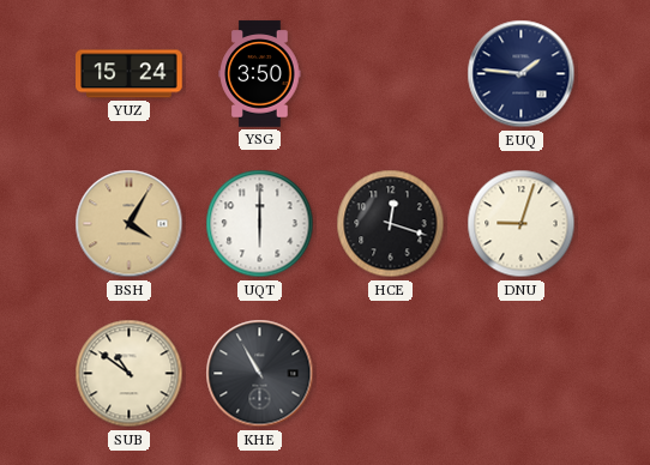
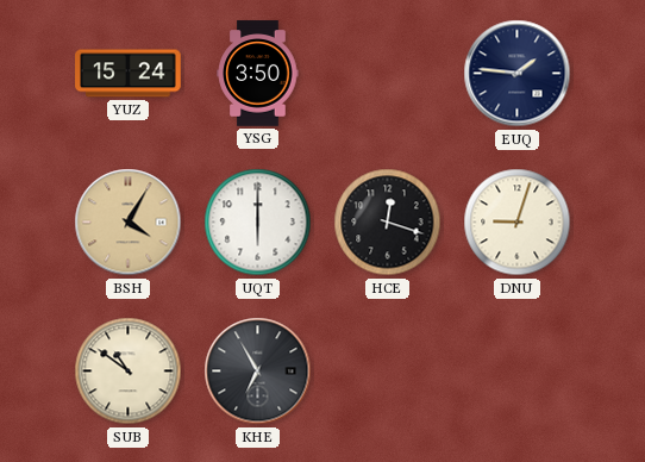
KHE: 10:55 -> 6:55
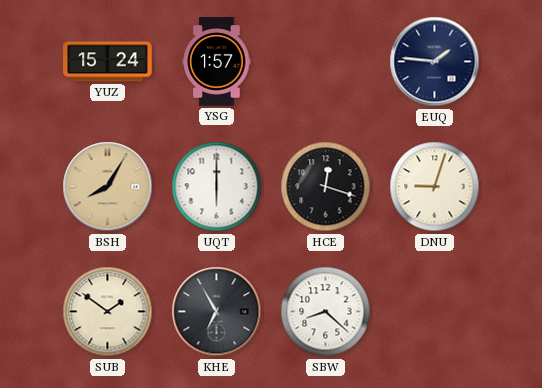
YSG: 3:50 -> 1:57
BSH: 4:05 -> 8:05
SUB: 10:51 -> 1:51
SBW: none -> 8:22
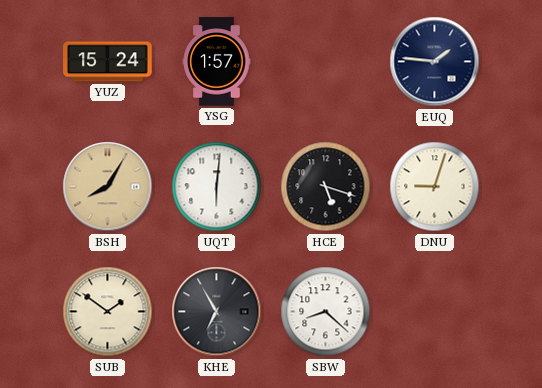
UQT: 6:00 -> 6:01
HCE: 12:18 -> 5:18
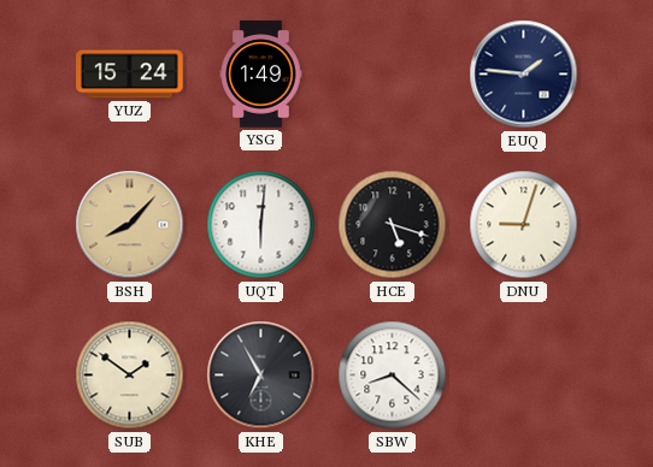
YSG: 1:57 -> 1:49
BSH: 8:05 -> 8:07
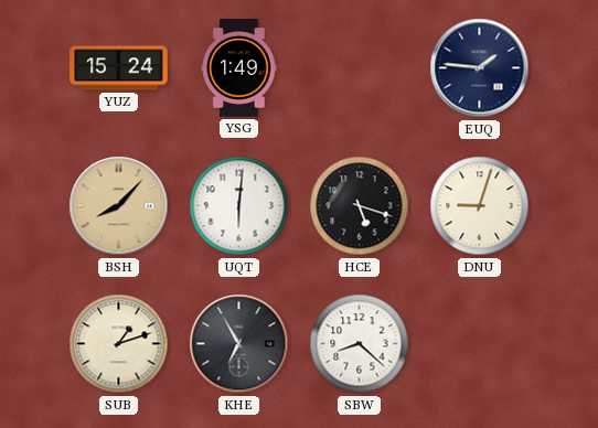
SUB: 1:51 -> 1:12
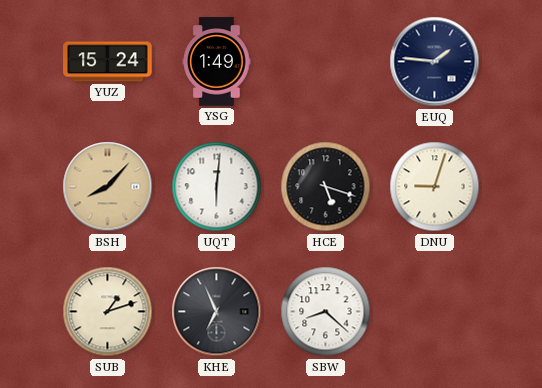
KHE: 6:55 -> 6:56
